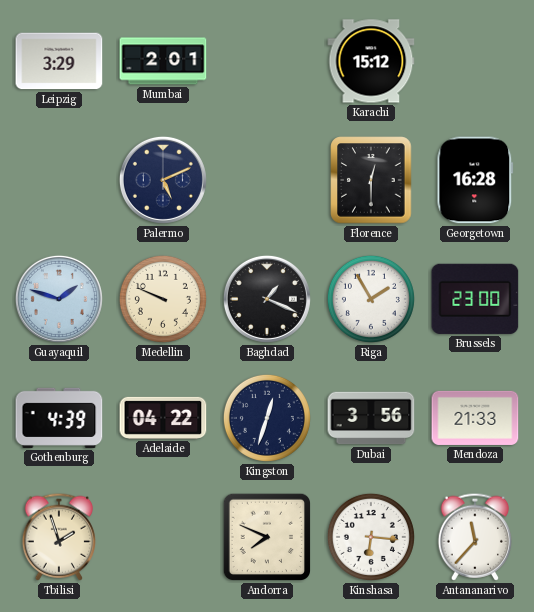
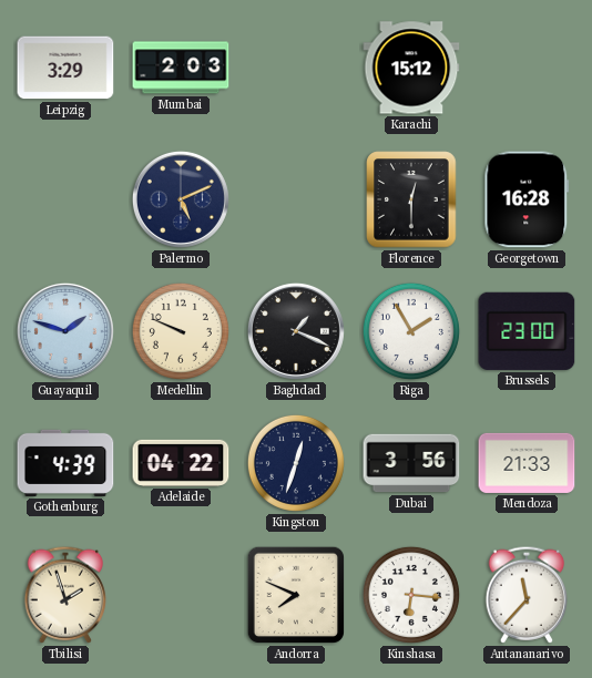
Mumbai: 2:01 -> 2:03
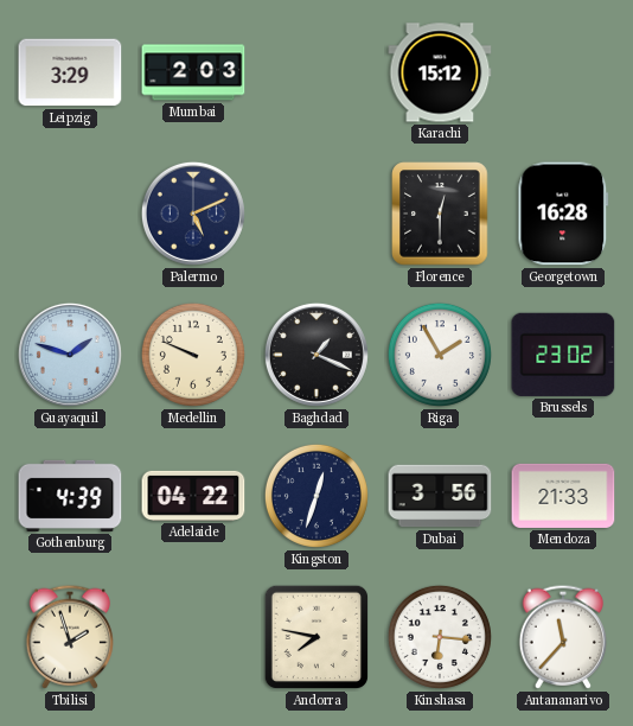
Brussels: 23:00 -> 23:02
Andorra: 7:49 -> 7:47
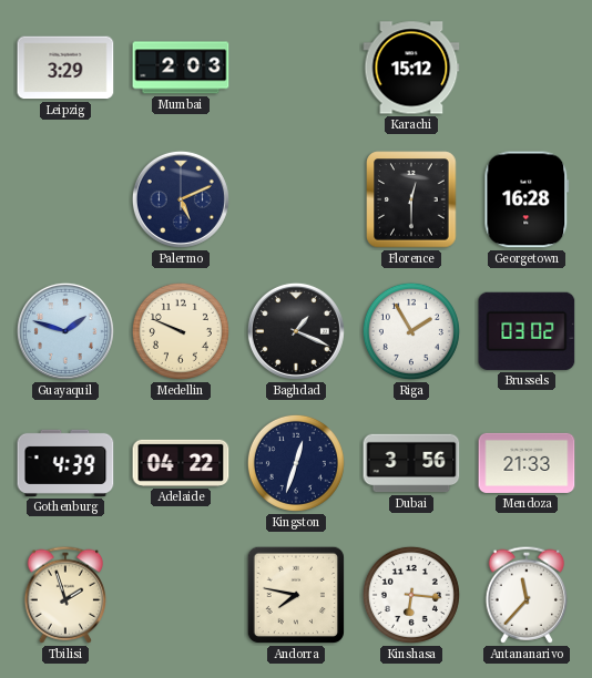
Brussels: 23:02 -> 03:02
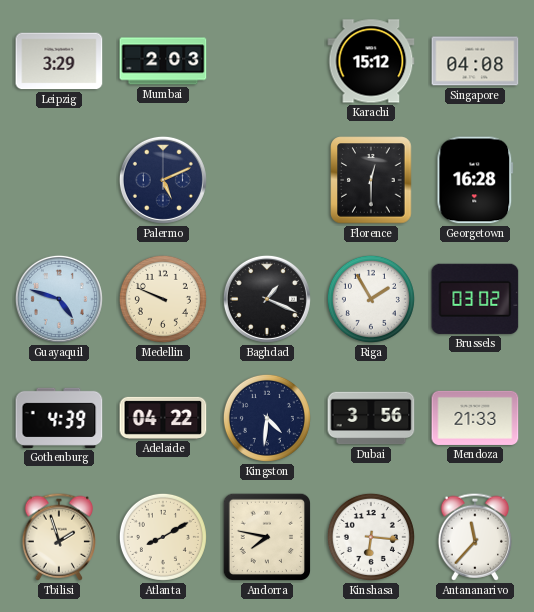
Singapore: none -> 04:08
Guayaquil: 1:48 -> 4:48
Kingston: 12:33 -> 4:31
Atlanta: none -> 8:10
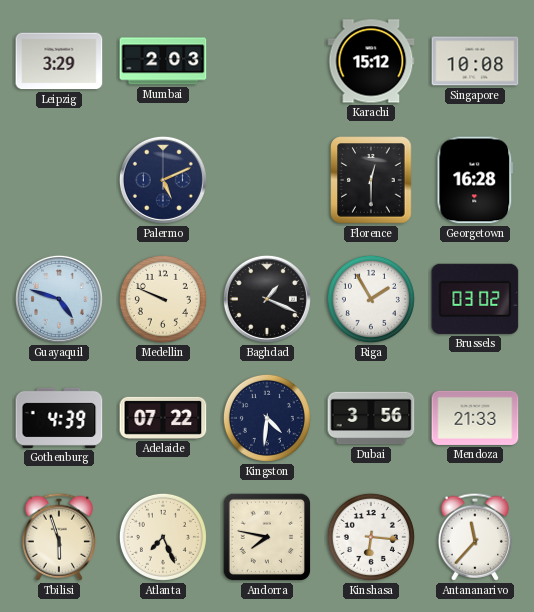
Singapore: 04:08 -> 10:08
Adelaide: 04:22 -> 07:22
Tbilisi: 1:57 -> 5:57
Atlanta: 8:10 -> 7:26
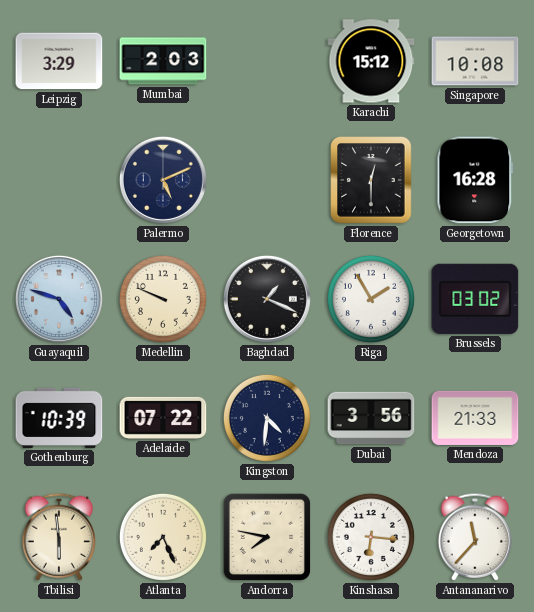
Gothenburg: 4:39 -> 10:39
Tbilisi: 5:57 -> 5:59
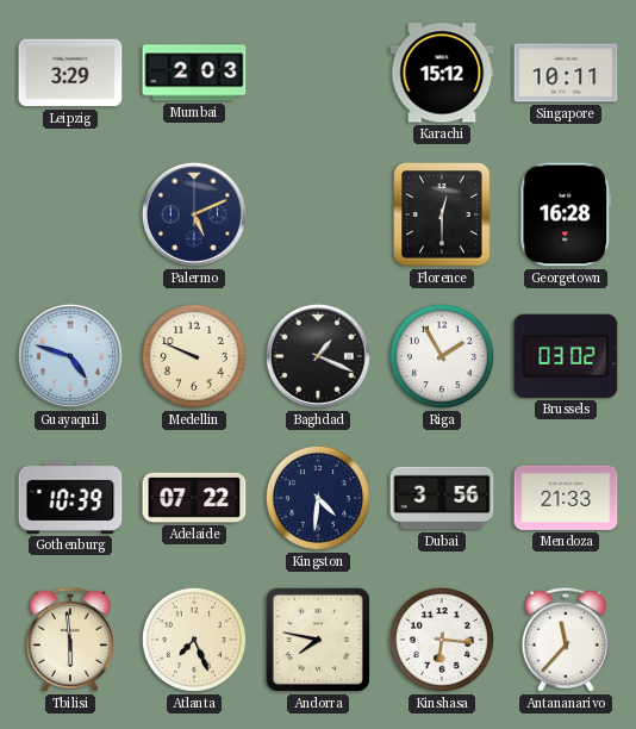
Singapore: 10:08 -> 10:11
